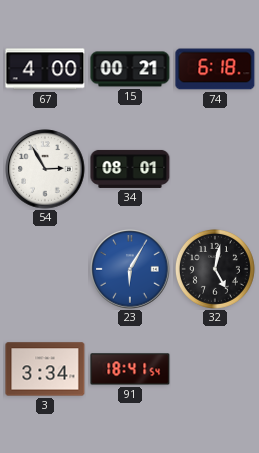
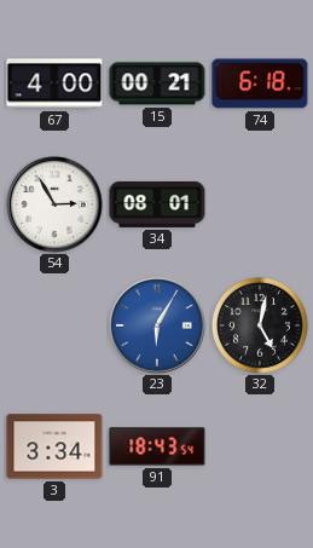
91: 18:41 -> 18:43
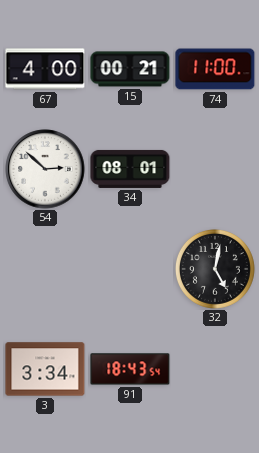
74: 6:18 -> 11:00
54: 2:55 -> 2:52
23: 6:05 -> none
